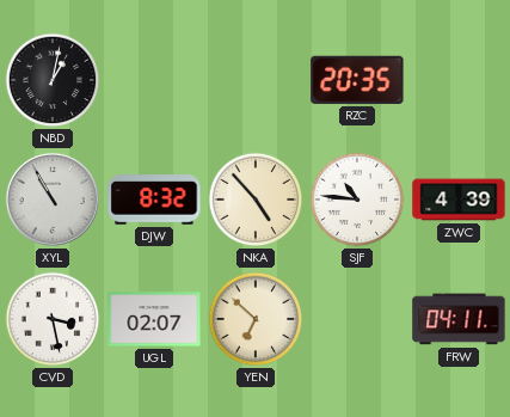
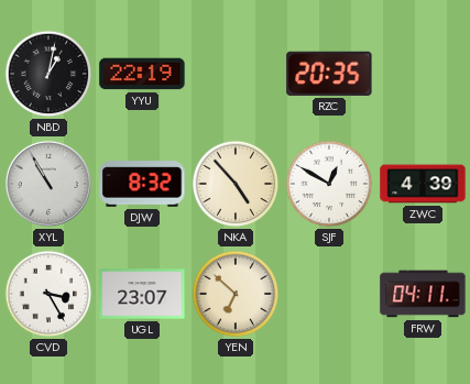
YYU: none -> 22:19
SJF: 10:46 -> 12:50
CVD: 3:28 -> 3:25
UGL: 02:07 -> 23:07
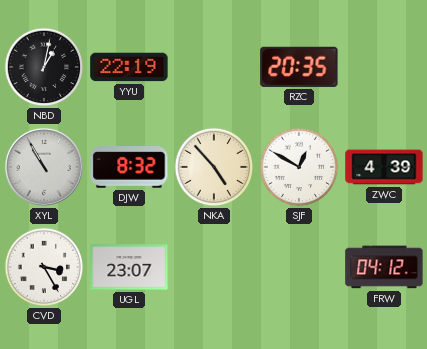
YEN: 6:52 -> none
FRW: 04:11 -> 04:12
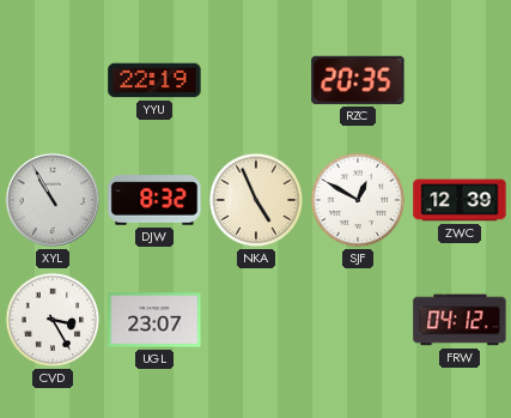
NBD: 1:02 -> none
NKA: 4:53 -> 4:56
ZWC: 4:39 -> 12:39
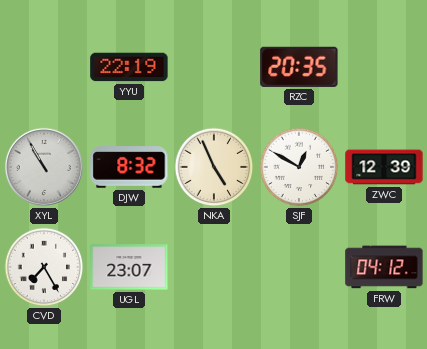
CVD: 3:25 -> 7:25
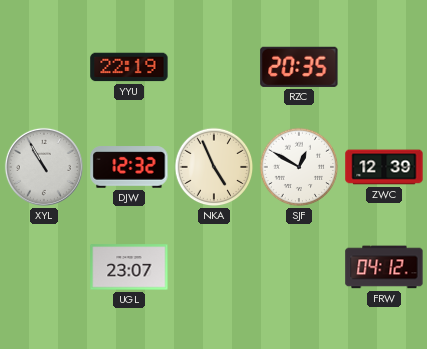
DJW: 8:32 -> 12:32
CVD: 7:25 -> none
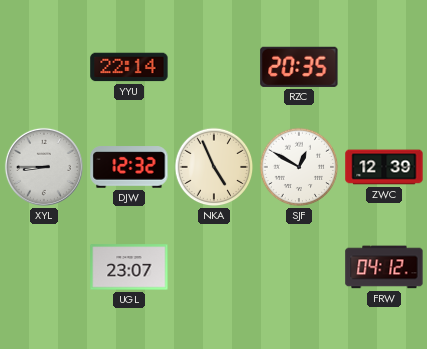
YYU: 22:19 -> 22:14
XYL: 10:55 -> 8:45
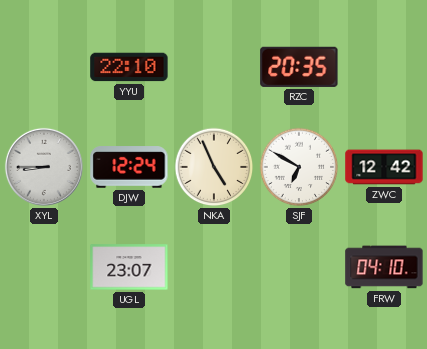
YYU: 22:14 -> 22:10
DJW: 12:32 -> 12:24
SJF: 12:50 -> 6:50
ZWC: 12:39 -> 12:42
FRW: 04:12 -> 04:10
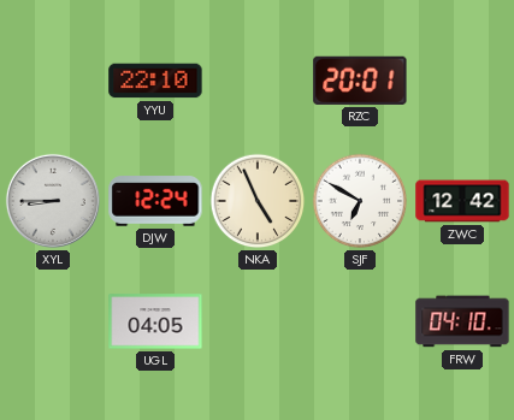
RZC: 20:35 -> 20:01
UGL: 23:07 -> 04:05
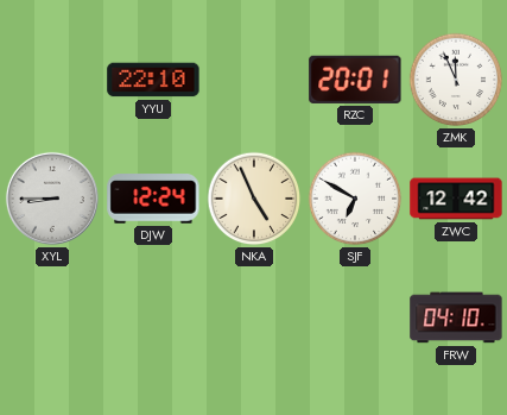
ZMK: none -> 11:56
UGL: 04:05 -> none
